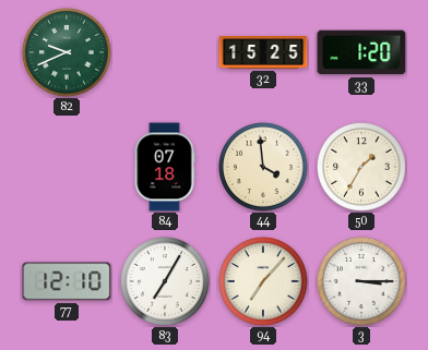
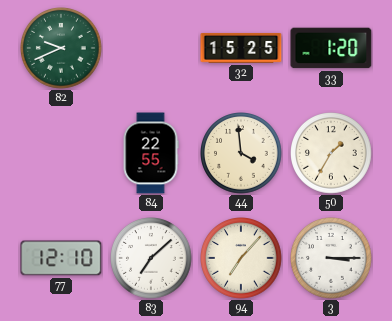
84: 07:18 -> 22:55
83: 7:05 -> 7:08
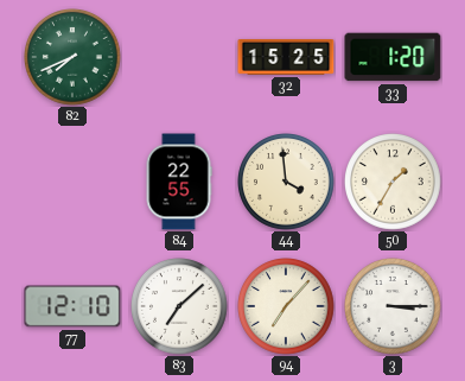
82: 9:41 -> 7:41
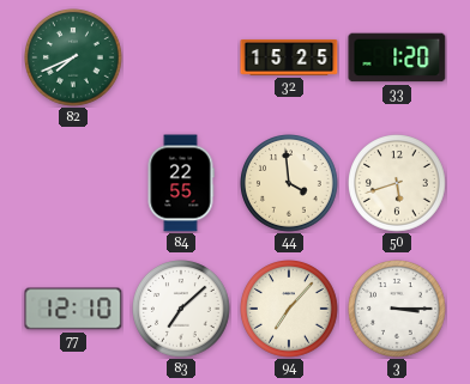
50: 1:35 -> 5:42
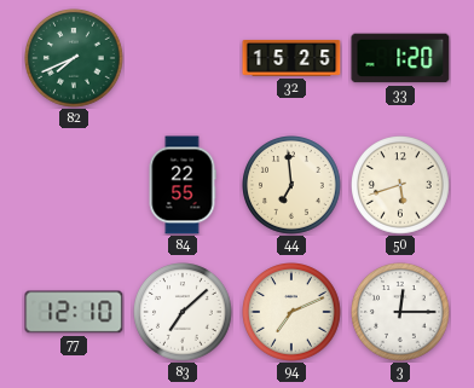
44: 3:59 -> 6:59
94: 7:07 -> 7:11
3: 3:15 -> 12:15
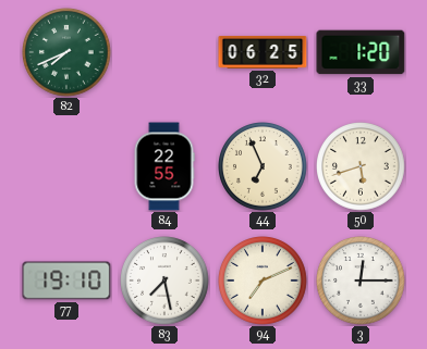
32: 15:25 -> 06:25
44: 6:59 -> 6:56
77: 12:10 -> 19:10
83: 7:08 -> 7:28
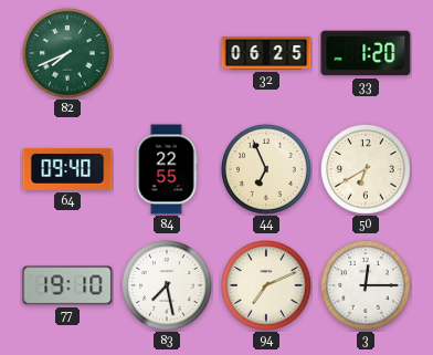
64: none -> 09:40
50: 5:42 -> 6:40
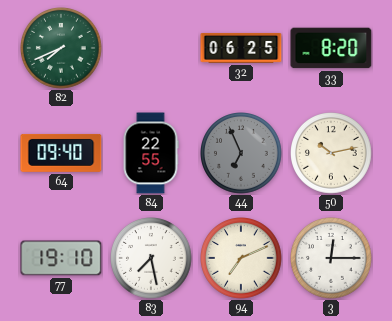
33: 1:20 -> 8:20
44 dial: cream -> grey
50: 6:40 -> 10:13
